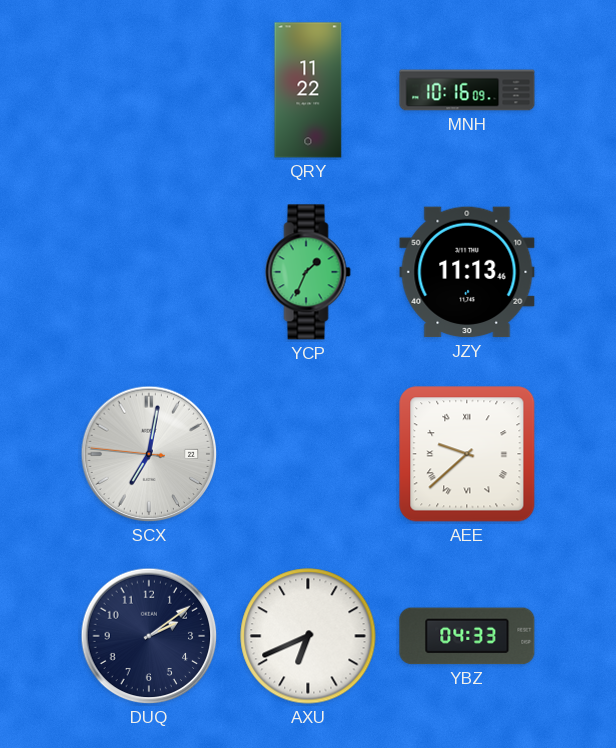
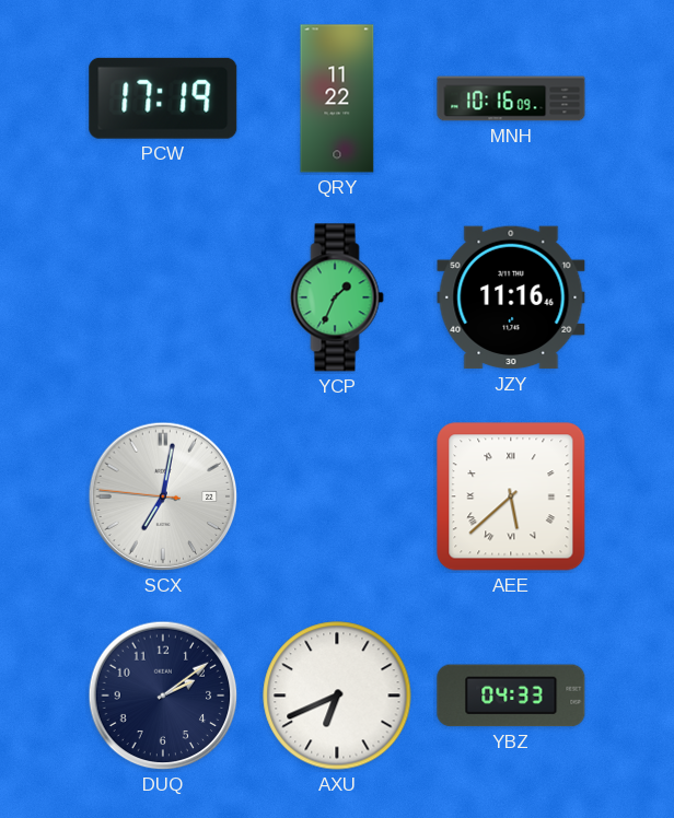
PCW: none -> 17:19
JZY: 11:13 -> 11:16
AEE: 9:38 -> 5:38
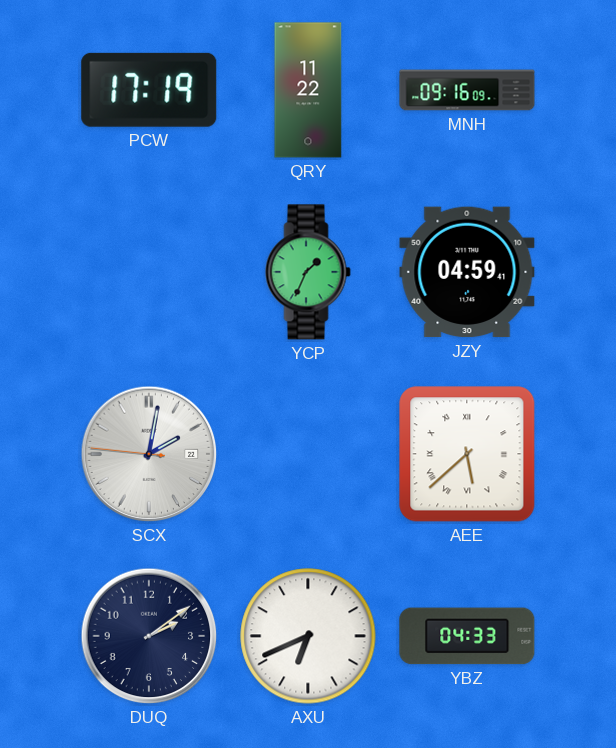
MNH: 10:16 -> 09:16
JZY: 11:16 -> 04:59
SCX: 7:01 -> 2:01
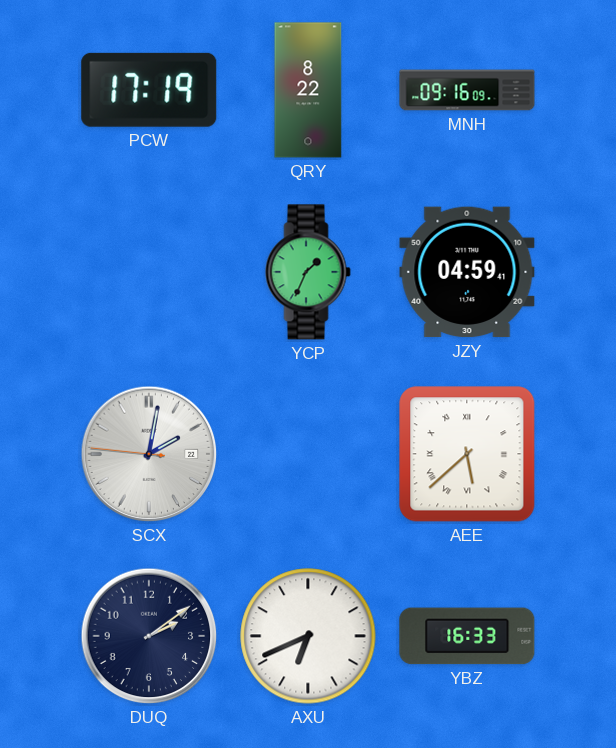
QRY: 11:22 -> 8:22
YBZ: 04:33 -> 16:33
